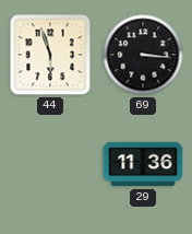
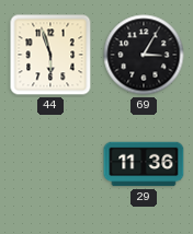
69: 3:16 -> 3:05
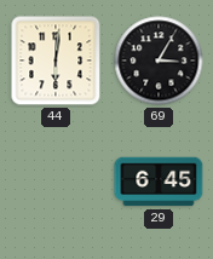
44: 5:57 -> 6:01
29: 11:36 -> 6:45
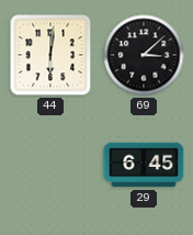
69: 3:05 -> 3:08
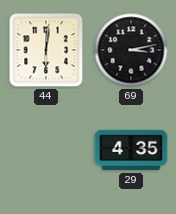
69: 3:08 -> 3:13
29: 6:45 -> 4:35
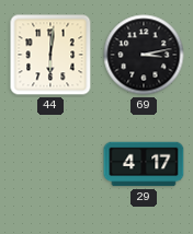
29: 4:35 -> 4:17
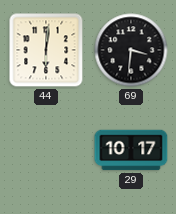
69: 3:13 -> 3:31
29: 4:17 -> 10:17
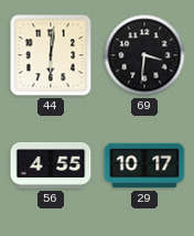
56: none -> 4:55
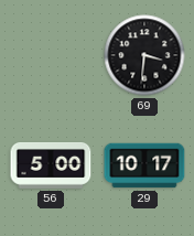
44: 6:01 -> none
56: 4:55 -> 5:00
